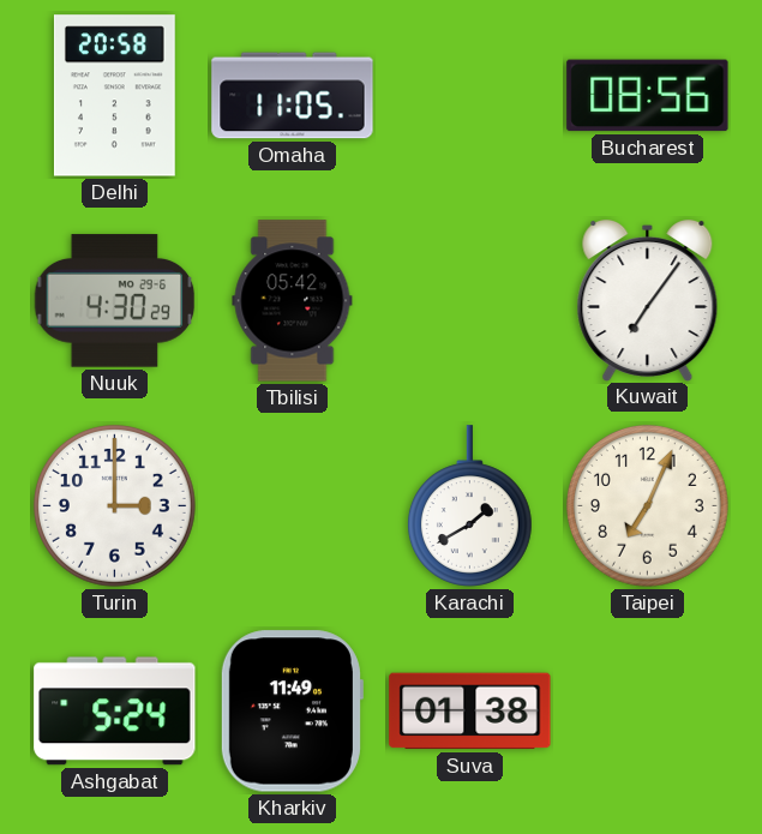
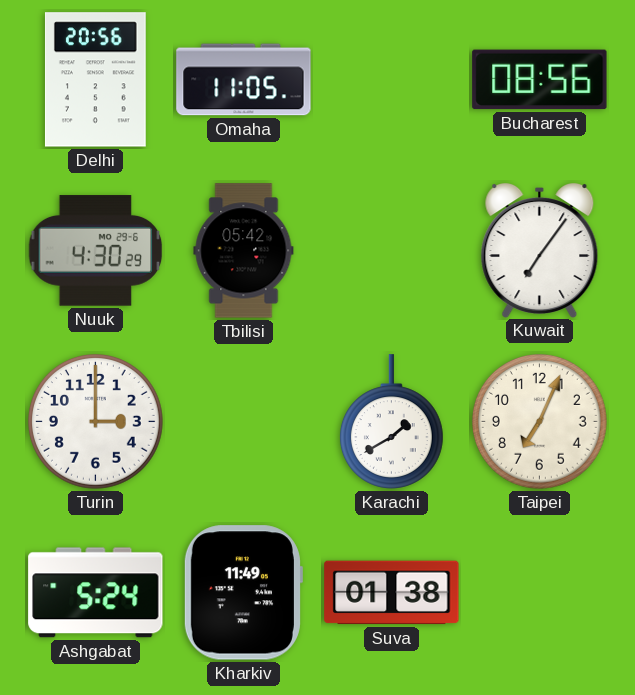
Delhi: 20:58 -> 20:56
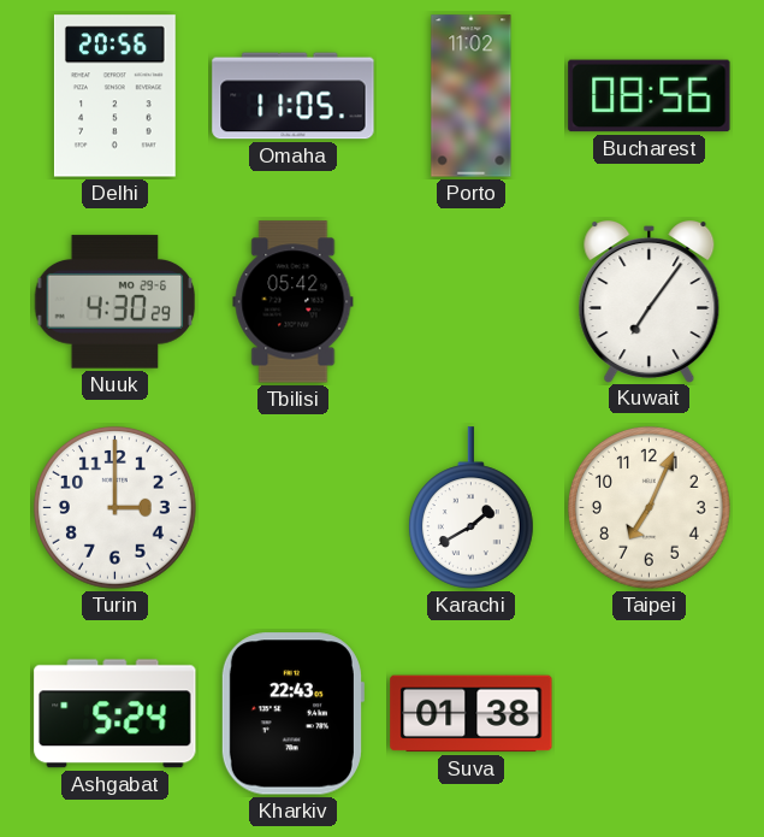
Porto: none -> 11:02
Kharkiv: 11:49 -> 22:43
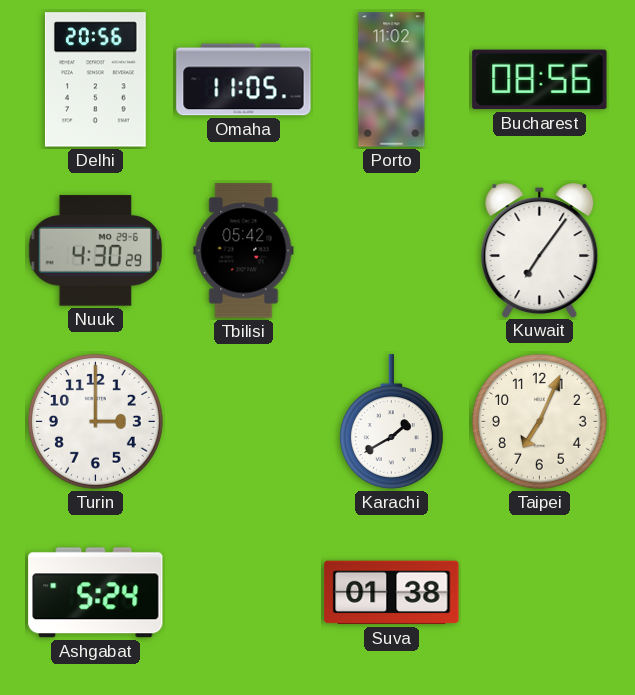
Kharkiv: 22:43 -> none
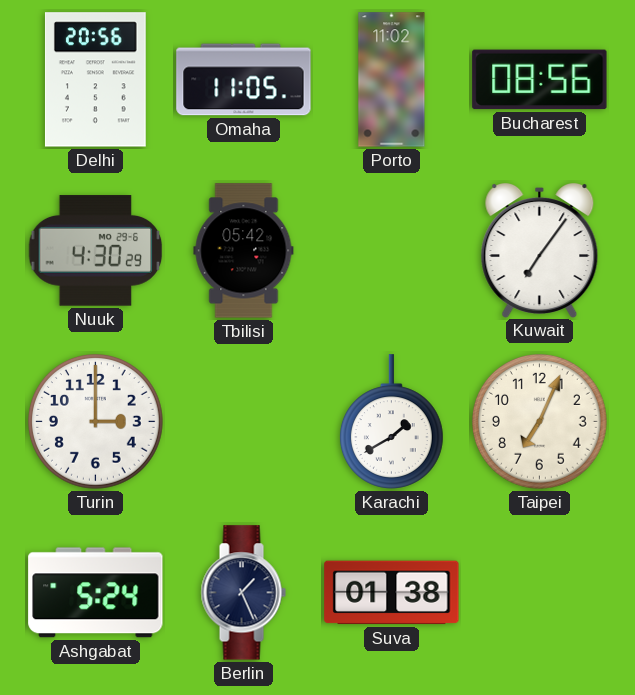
Berlin: none -> 1:26
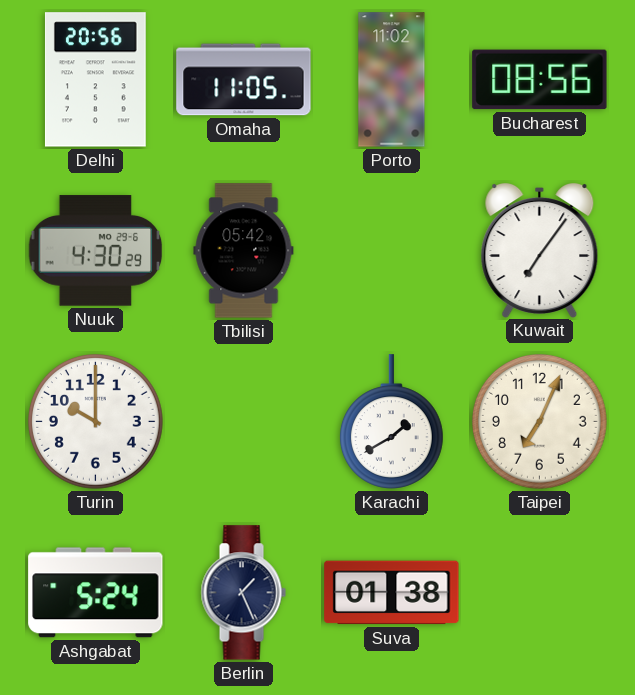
Turin: 3:00 -> 10:00
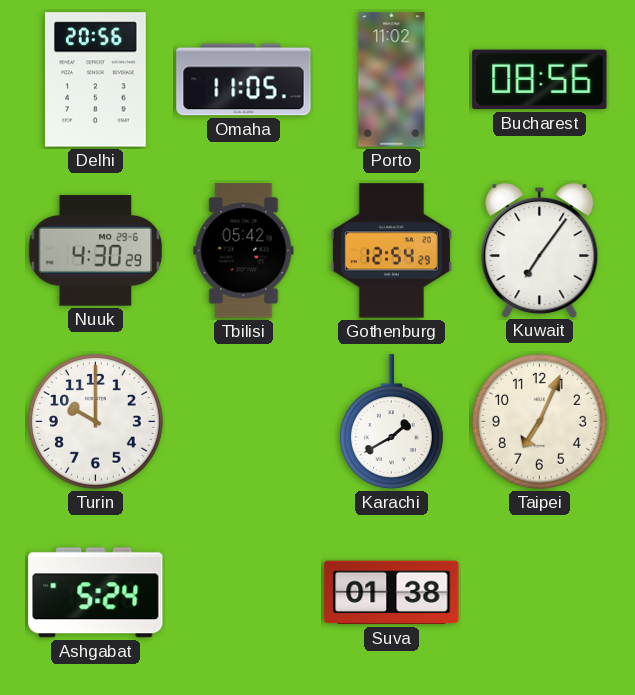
Gothenburg: none -> 12:54
Berlin: 1:26 -> none
